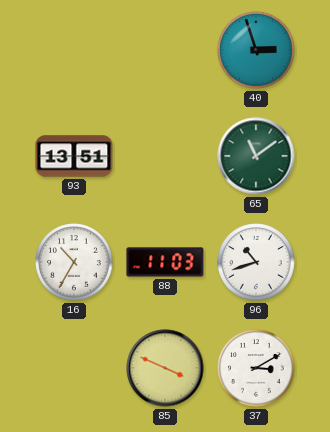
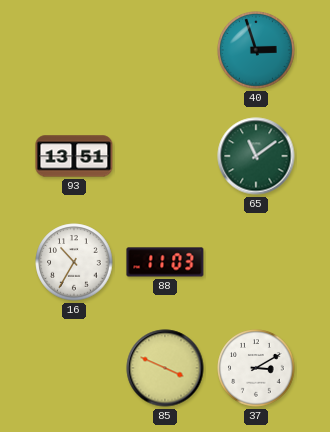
96: 10:42 -> none
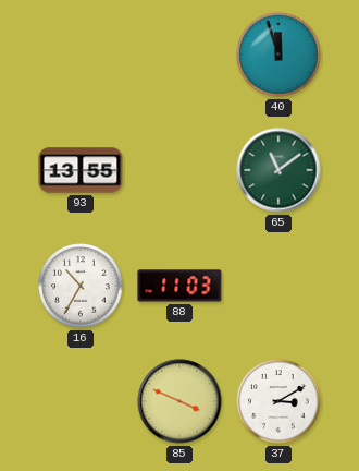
40: 2:57 -> 11:57
93: 13:51 -> 13:55
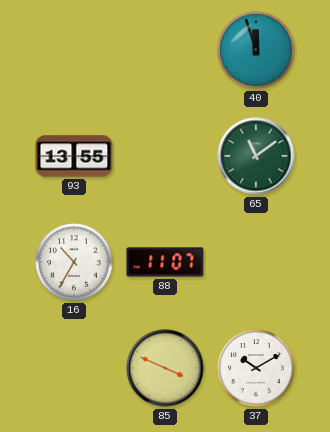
88: 11:03 -> 11:07
37: 3:10 -> 10:10
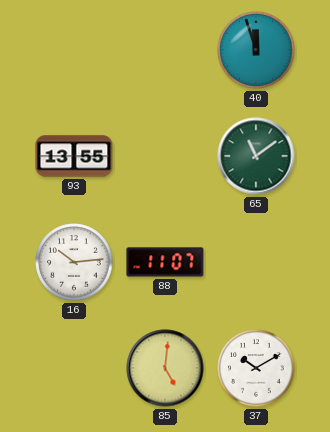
16: 10:35 -> 10:14
85: 3:49 -> 5:01
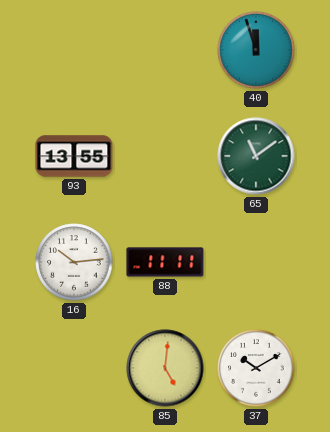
88: 11:07 -> 11:11
